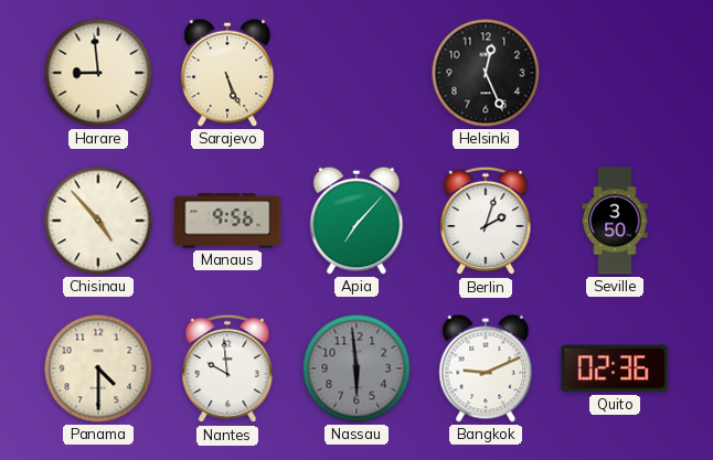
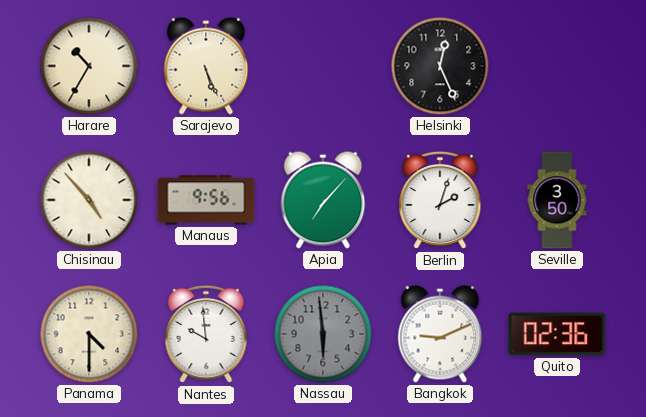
Harare: 8:59 -> 10:35
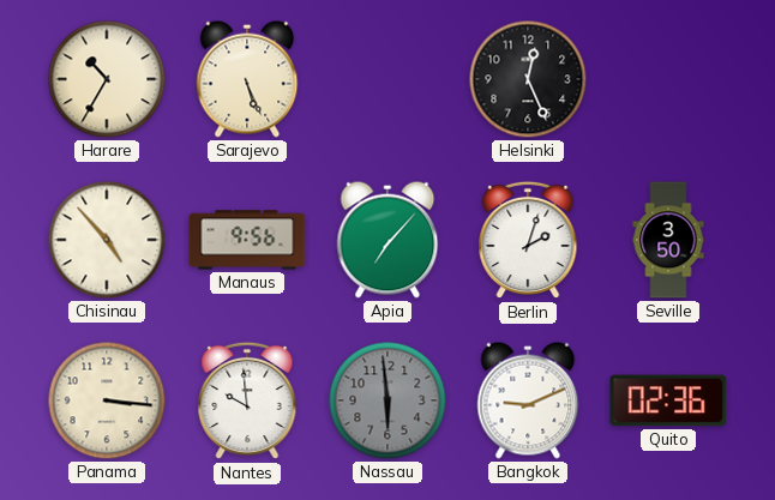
Panama: 4:30 -> 3:16
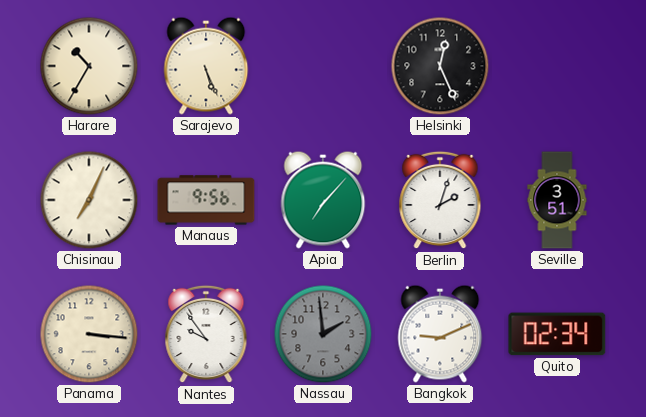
Chisinau: 4:53 -> 7:04
Seville: 3:50 -> 3:51
Nantes: 9:59 -> 9:54
Nassau: 5:59 -> 1:59
Quito: 02:36 -> 02:34
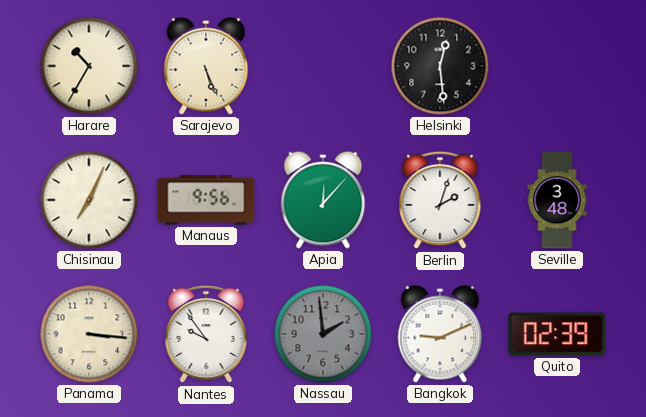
Helsinki: 12:26 -> 12:29
Apia: 7:07 -> 12:07
Seville: 3:51 -> 3:48
Quito: 02:34 -> 02:39
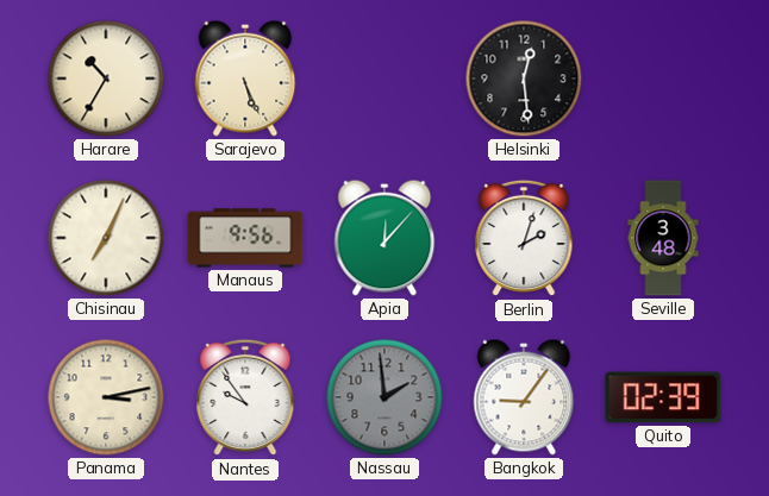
Panama: 3:16 -> 3:13
Bangkok: 9:11 -> 9:06
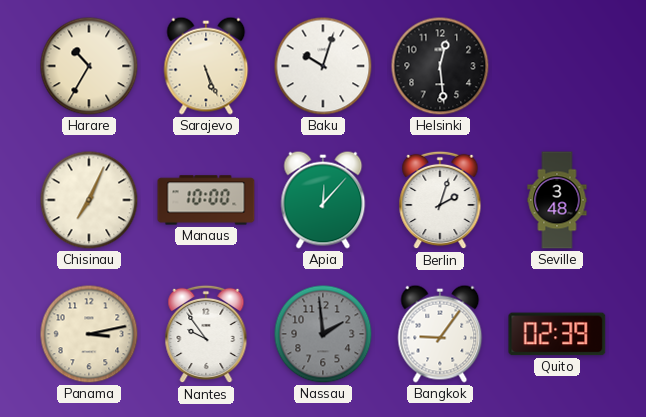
Baku: none -> 10:03
Manaus: 9:56 -> 10:00
